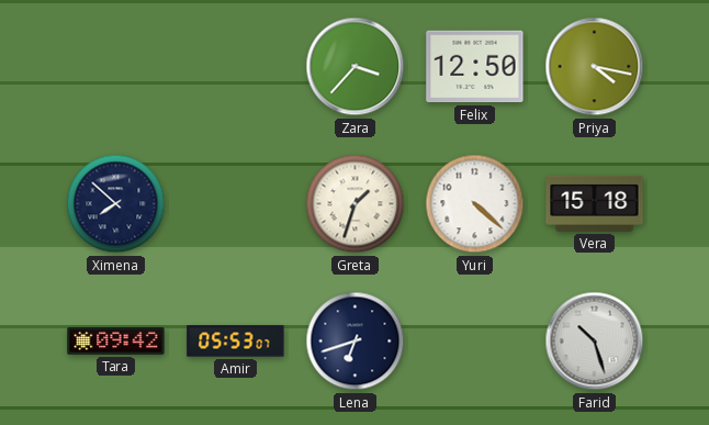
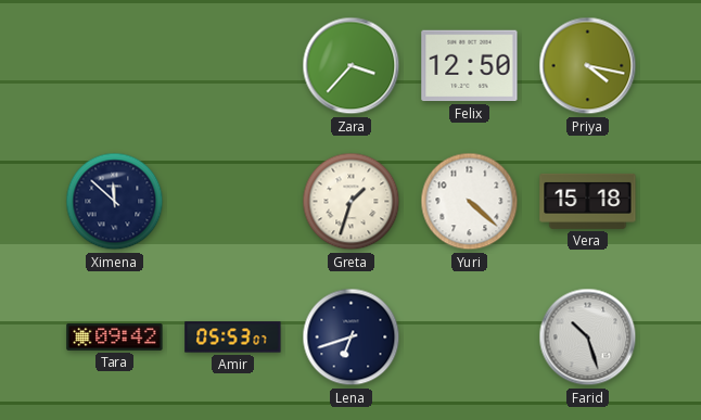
Ximena: 7:52 -> 11:52
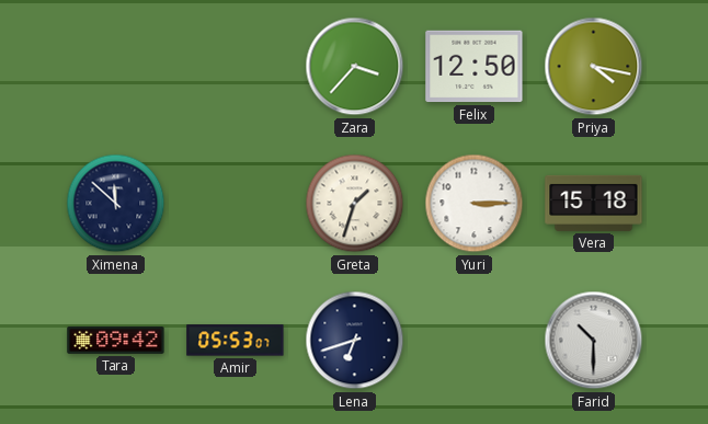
Yuri: 4:22 -> 3:15
Farid: 10:27 -> 10:30
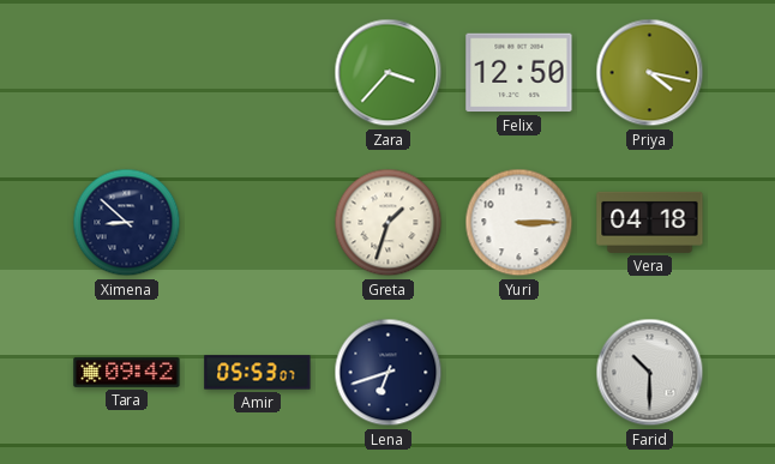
Ximena: 11:52 -> 8:52
Vera: 15:18 -> 04:18
